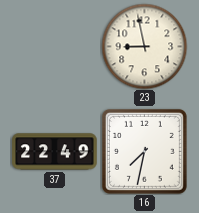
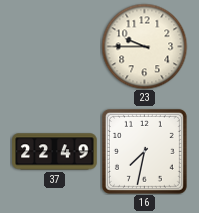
23: 8:58 -> 9:45
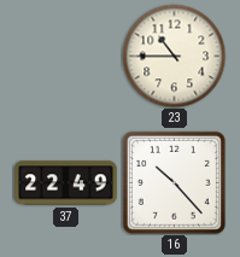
23: 9:45 -> 10:45
16: 7:32 -> 10:23
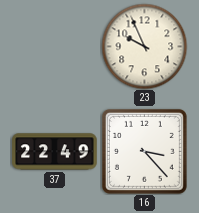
23: 10:45 -> 9:56
16: 10:23 -> 3:23
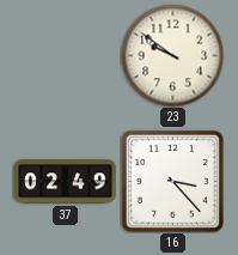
23: 9:56 -> 9:51
37: 22:49 -> 02:49
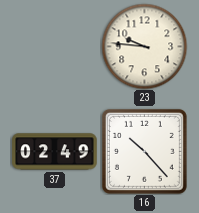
23: 9:51 -> 9:46
16: 3:23 -> 10:23
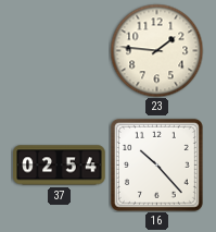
23: 9:46 -> 1:46
37: 02:49 -> 02:54
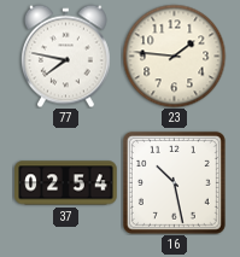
77: none -> 7:47
16: 10:23 -> 10:28
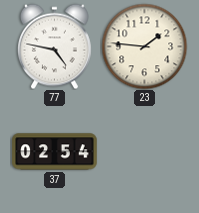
77: 7:47 -> 4:47
16: 10:28 -> none
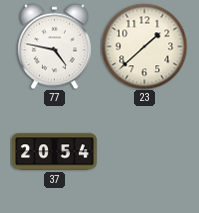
23: 1:46 -> 1:38
37: 02:54 -> 20:54
